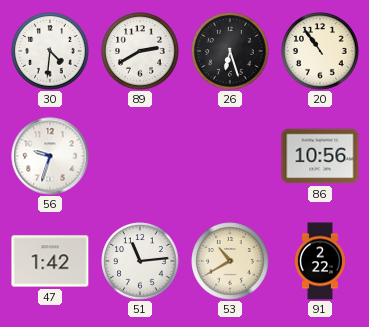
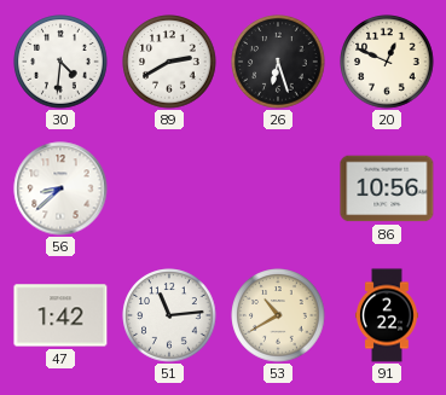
20: 10:54 -> 12:49
56: 9:33 -> 8:38
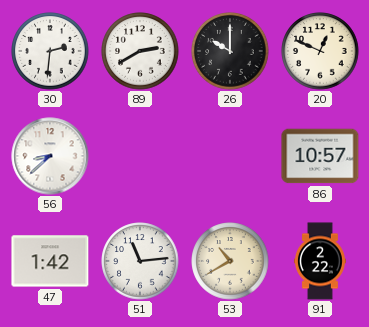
30: 4:31 -> 2:31
26: 6:27 -> 10:00
86: 10:56 -> 10:57
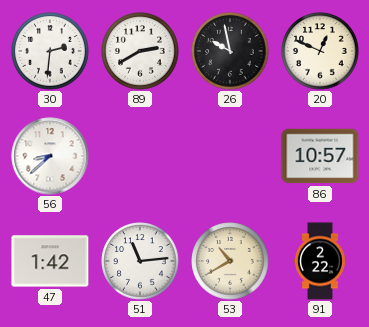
26: 10:00 -> 9:58
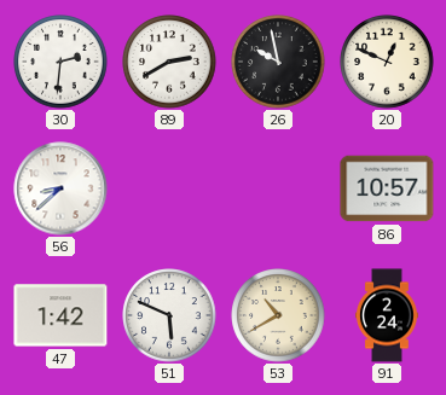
51: 11:14 -> 5:49
91: 2:22 -> 2:24
